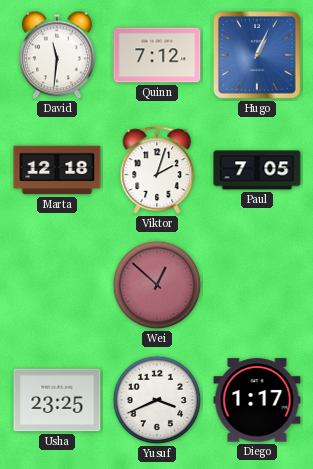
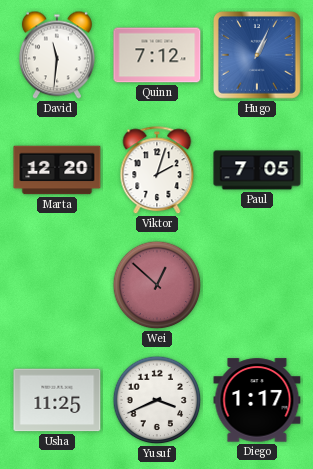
Marta: 12:18 -> 12:20
Usha: 23:25 -> 11:25
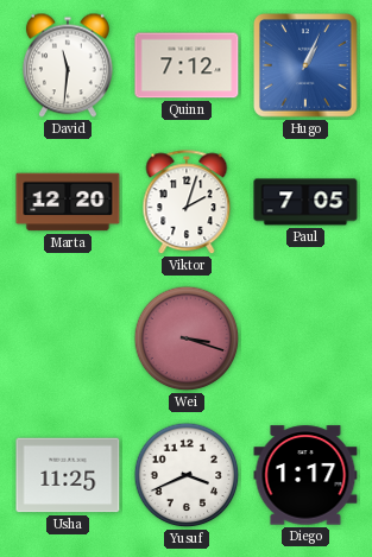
Wei: 12:52 -> 3:18
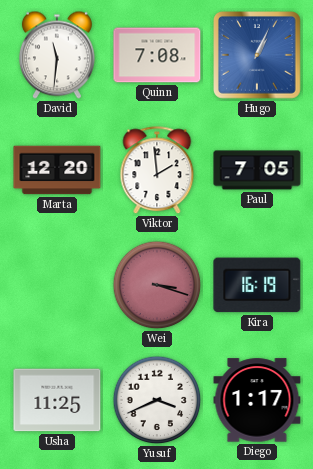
Quinn: 7:12 -> 7:08
Viktor: 2:03 -> 1:59
Kira: none -> 16:19
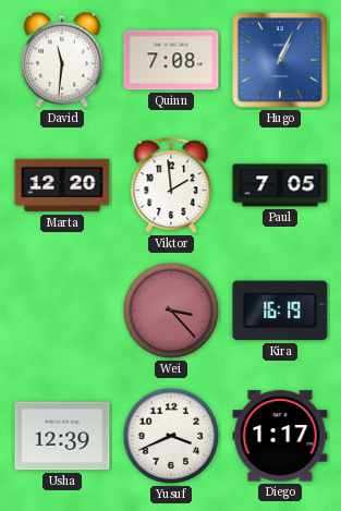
Wei: 3:18 -> 3:23
Usha: 11:25 -> 12:39
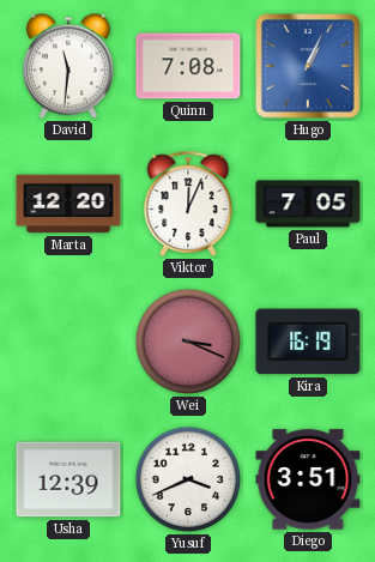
Viktor: 1:59 -> 12:04
Wei: 3:23 -> 3:19
Diego: 1:17 -> 3:51
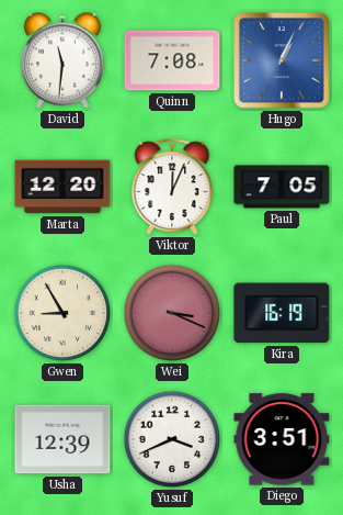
Gwen: none -> 8:55
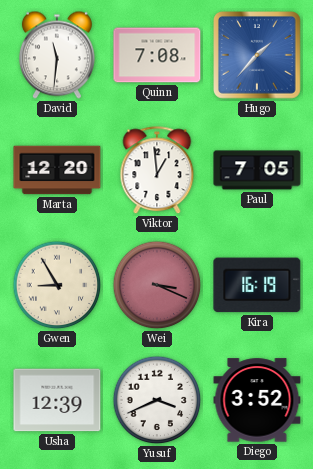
Hugo: 1:04 -> 1:37
Viktor: 12:04 -> 12:59
Diego: 3:51 -> 3:52
